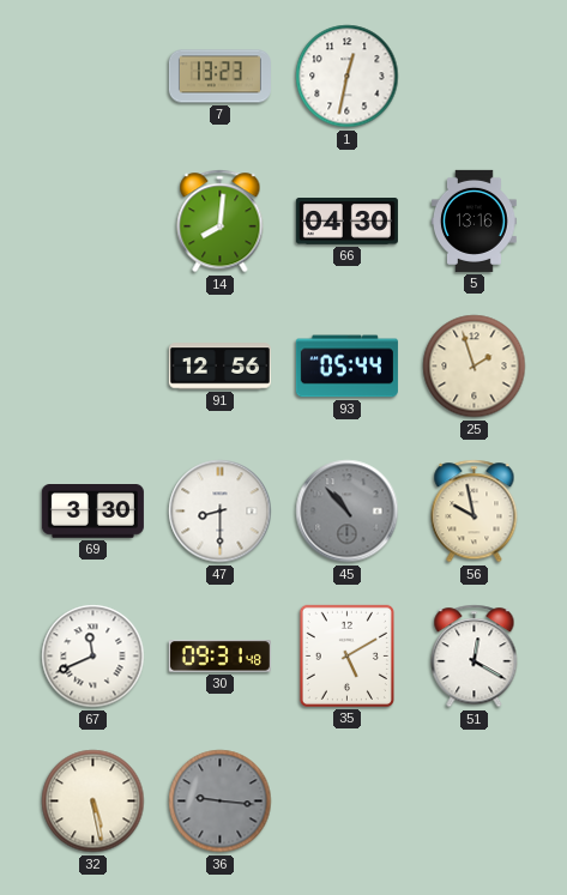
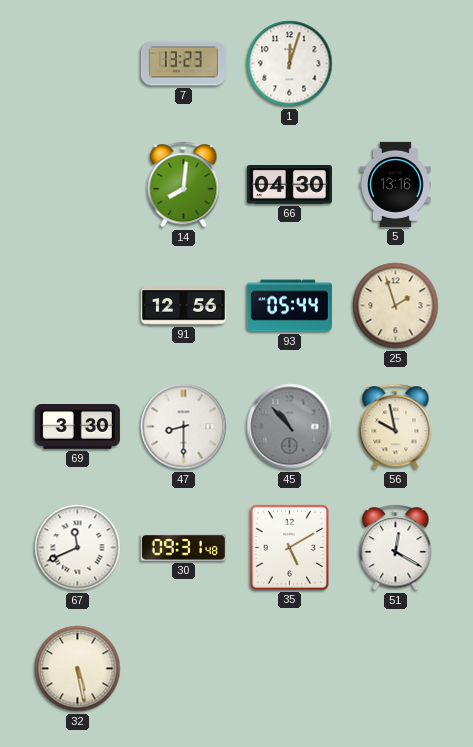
1: 12:32 -> 12:03
36: 9:16 -> none
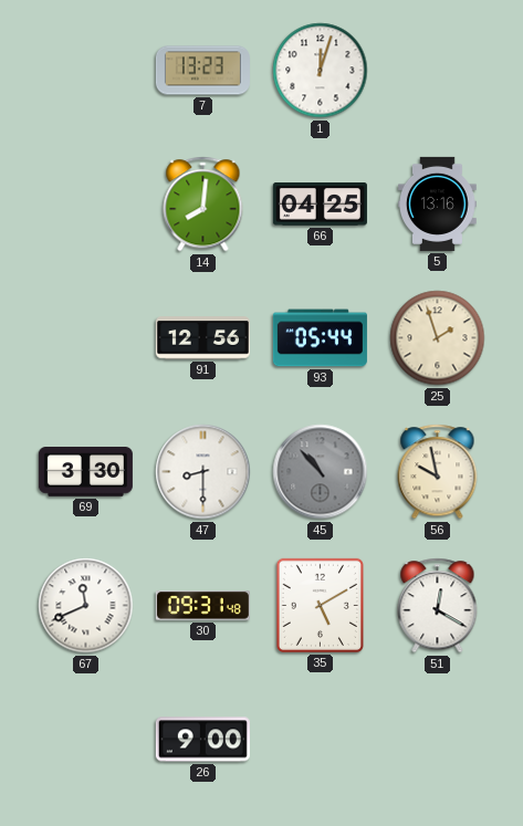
66: 04:30 -> 04:25
32: 5:28 -> none
26: none -> 9:00
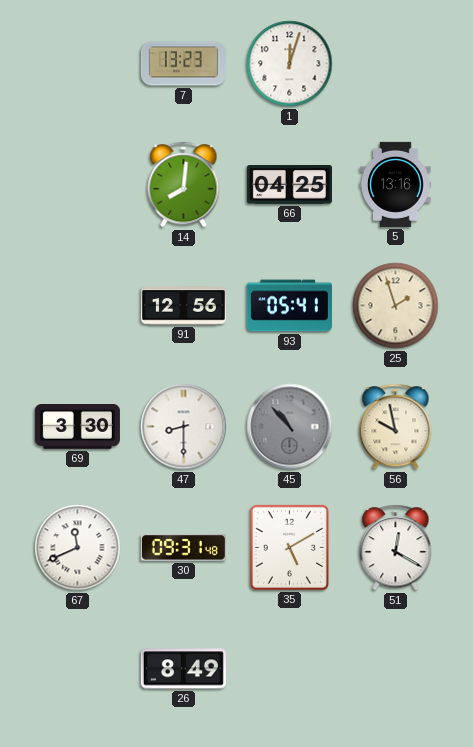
93: 05:44 -> 05:41
26: 9:00 -> 8:49
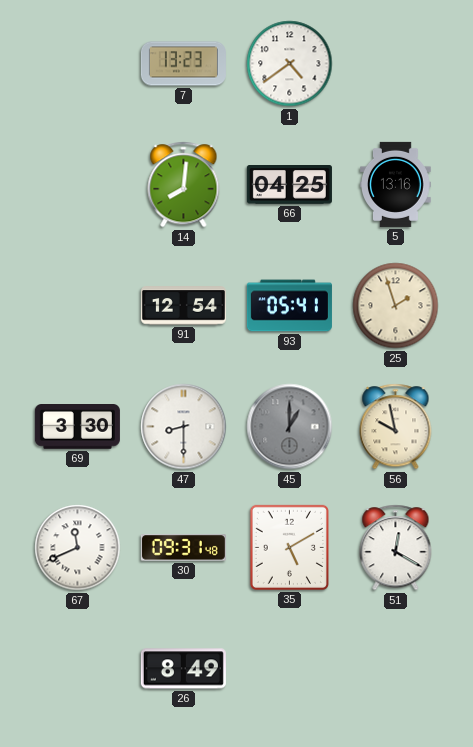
1: 12:03 -> 4:39
91: 12:56 -> 12:54
45: 10:53 -> 1:00
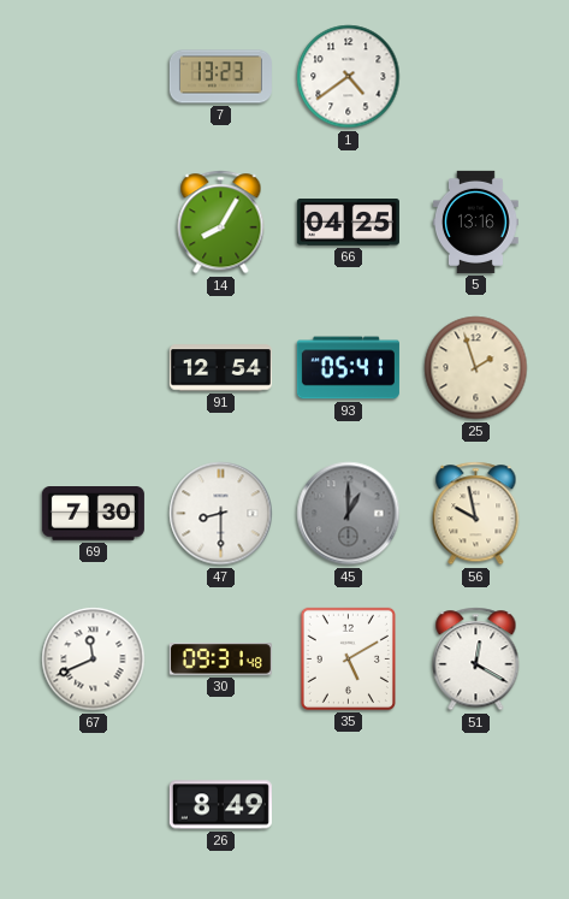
14: 8:01 -> 8:05
69: 3:30 -> 7:30
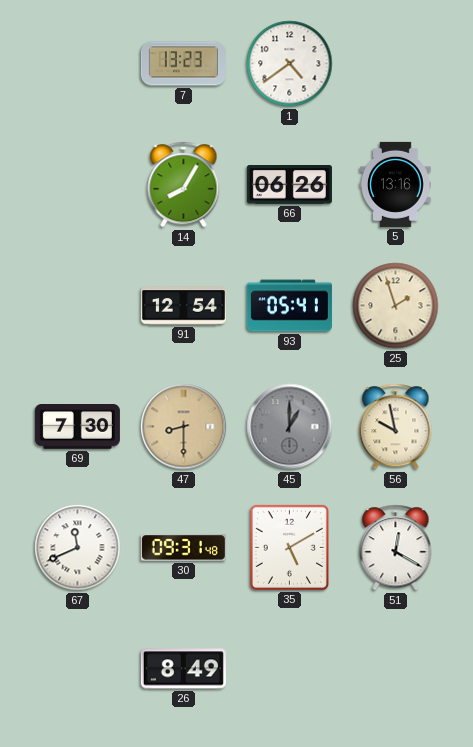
66: 04:25 -> 06:26
47 dial: white -> champagne
